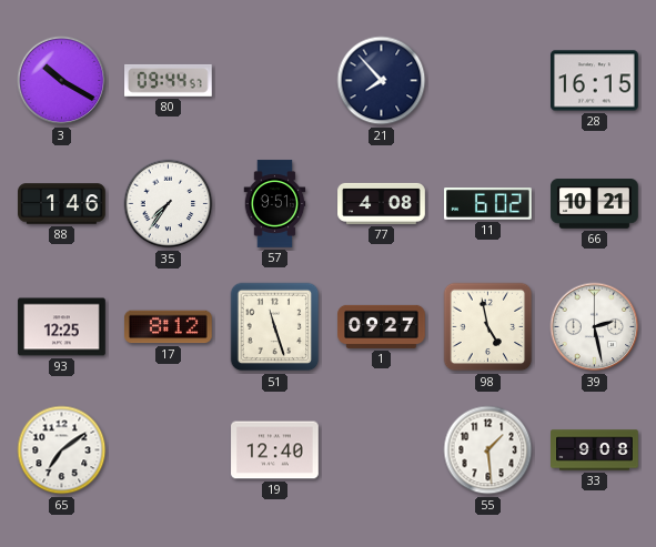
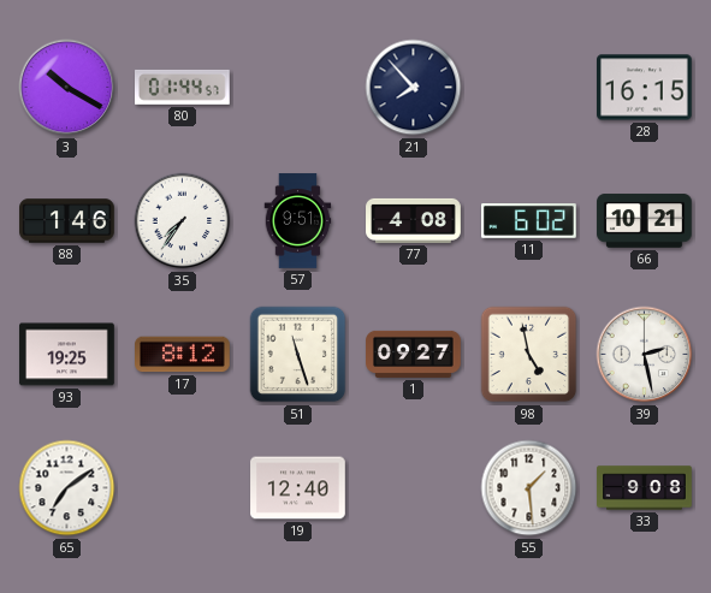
80: 09:44 -> 01:44
93: 12:25 -> 19:25
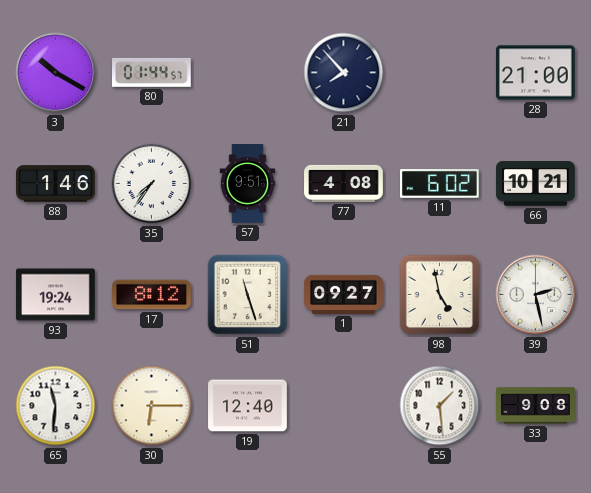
28: 16:15 -> 21:00
93: 19:25 -> 19:24
65: 7:09 -> 11:31
30: none -> 6:15
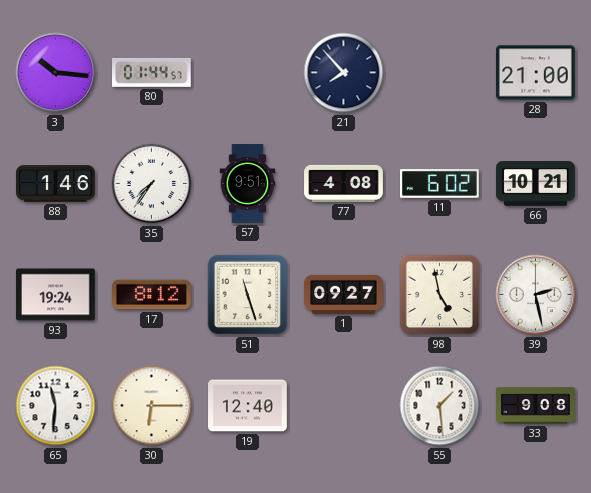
3: 10:20 -> 10:16
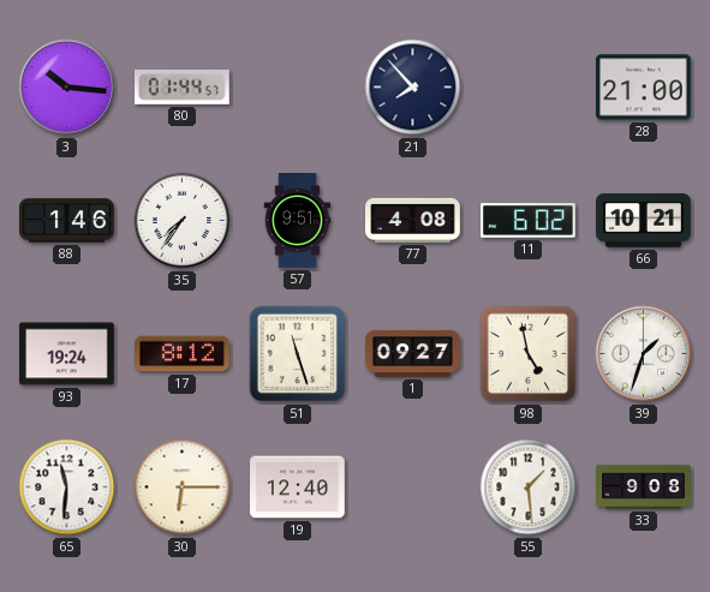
39: 2:28 -> 1:33
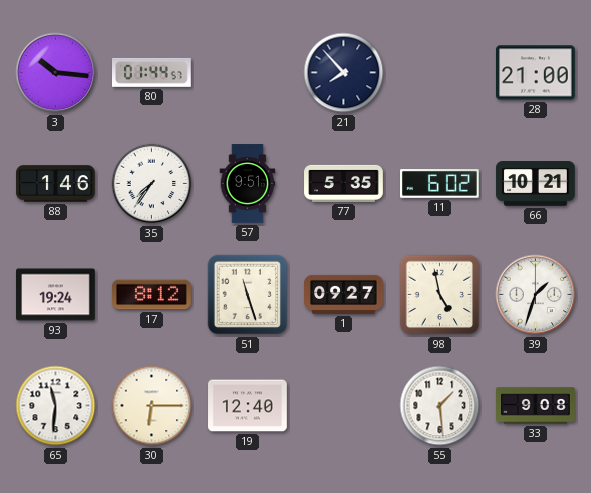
77: 4:08 -> 5:35
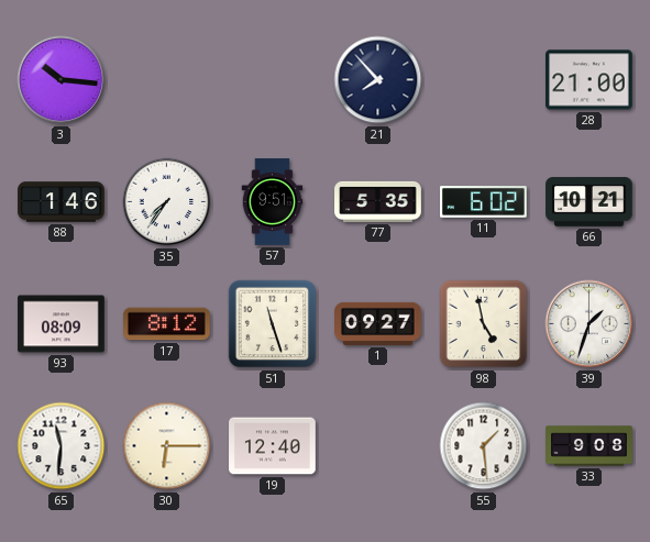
80: 01:44 -> none
93: 19:24 -> 08:09
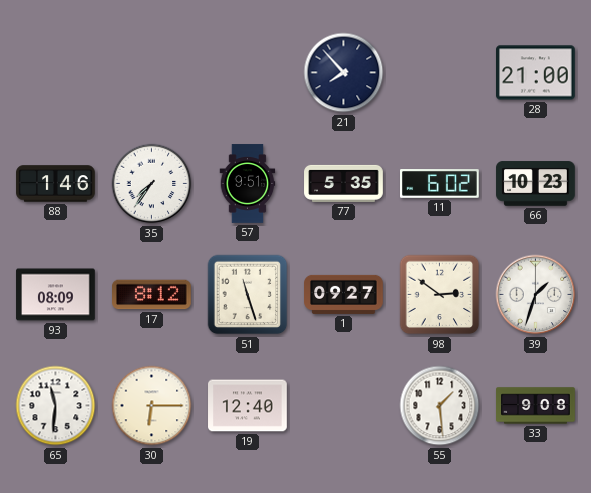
3: 10:16 -> none
66: 10:21 -> 10:23
98: 4:58 -> 2:51
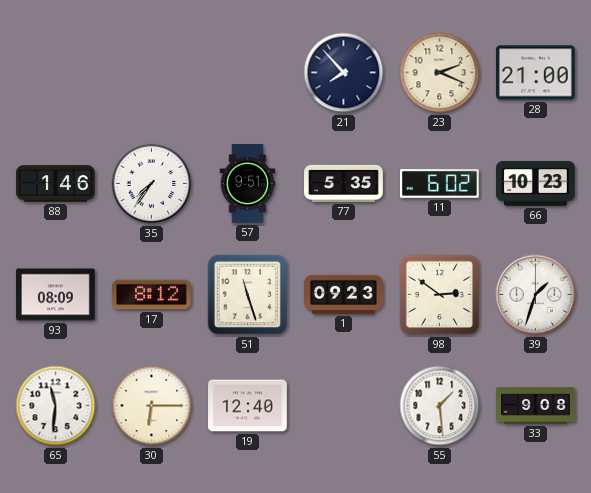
23: none -> 2:19
1: 09:27 -> 09:23
